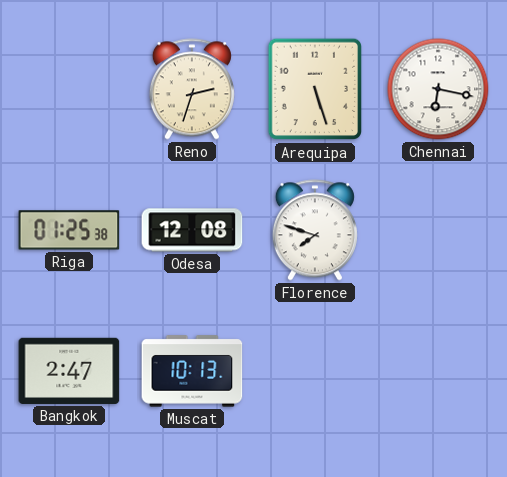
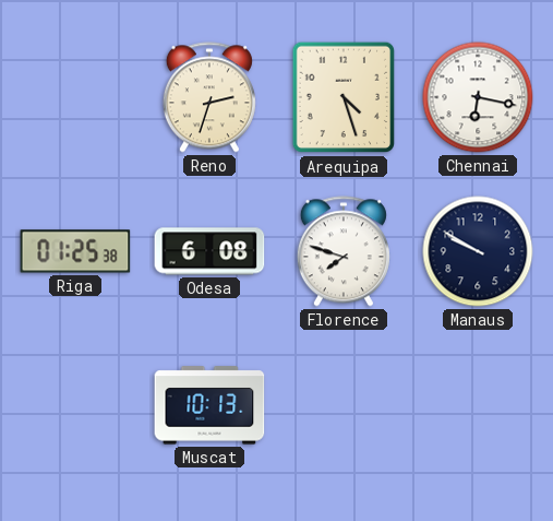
Arequipa: 5:27 -> 4:27
Odesa: 12:08 -> 6:08
Manaus: none -> 9:50
Bangkok: 2:47 -> none
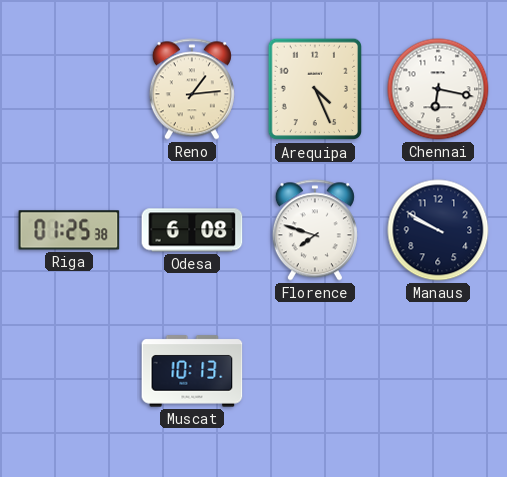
Reno: 2:33 -> 1:14
Arequipa: 4:27 -> 4:26
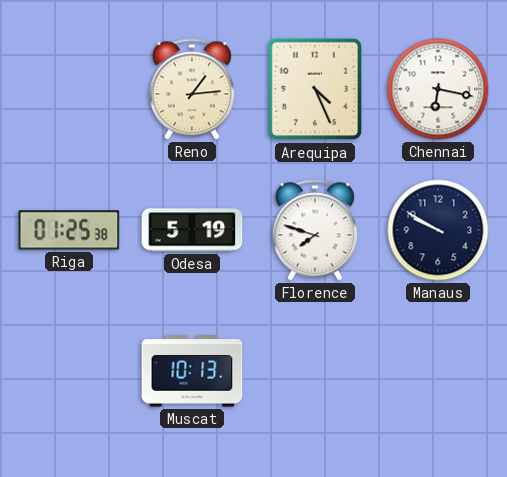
Odesa: 6:08 -> 5:19
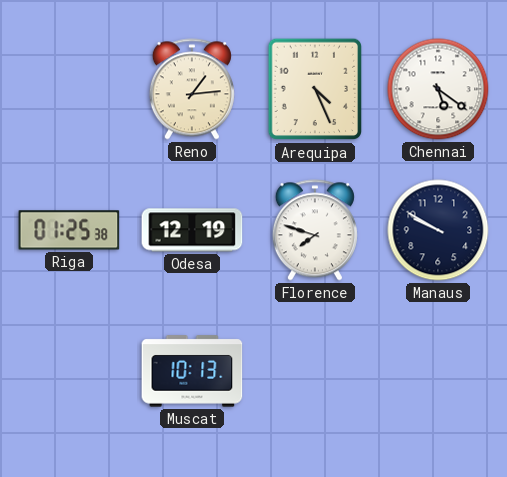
Chennai: 6:17 -> 5:21
Odesa: 5:19 -> 12:19
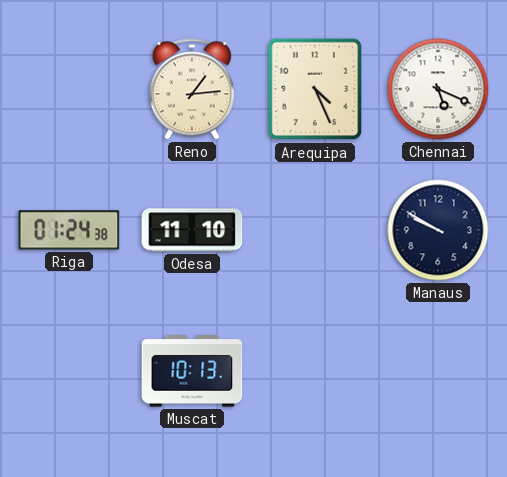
Chennai: 5:21 -> 5:19
Riga: 01:25 -> 01:24
Odesa: 12:19 -> 11:10
Florence: 7:48 -> none
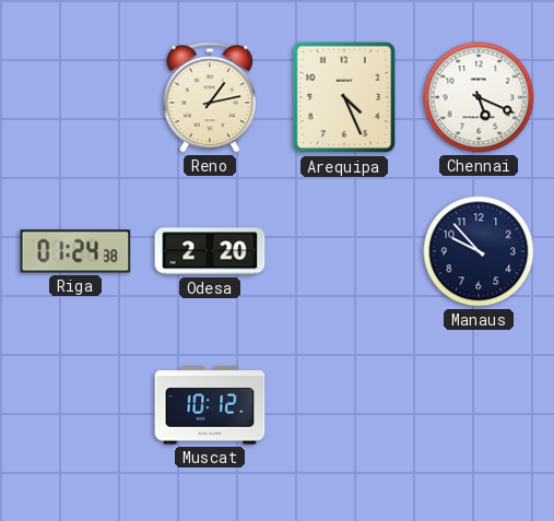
Reno: 1:14 -> 1:13
Odesa: 11:10 -> 2:20
Manaus: 9:50 -> 9:53
Muscat: 10:13 -> 10:12
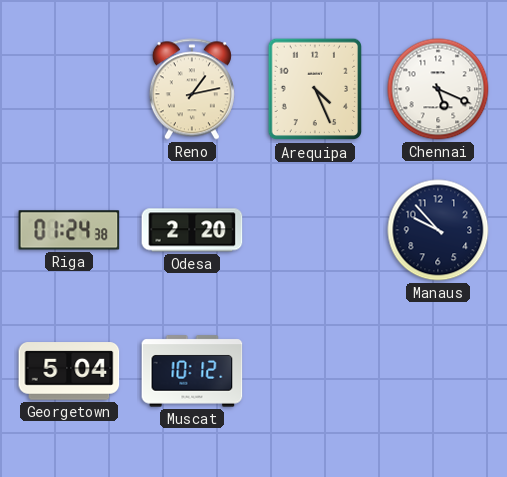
Georgetown: none -> 5:04
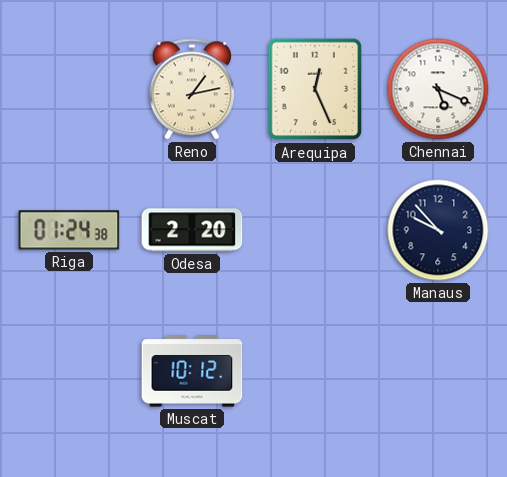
Arequipa: 4:26 -> 12:26
Georgetown: 5:04 -> none
